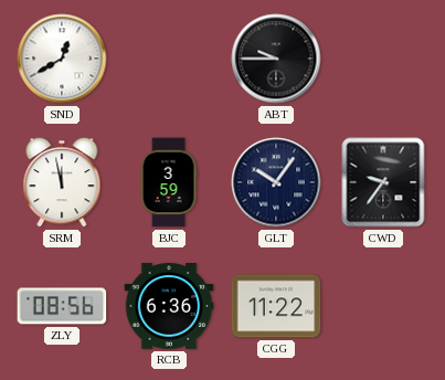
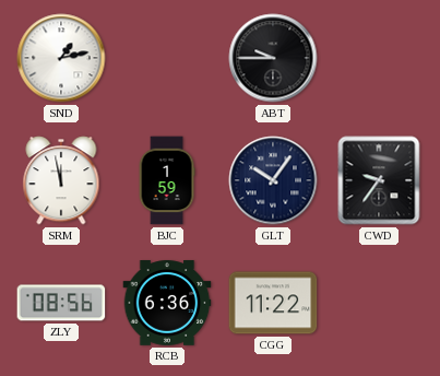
SND: 12:40 -> 1:13
BJC: 3:59 -> 1:59
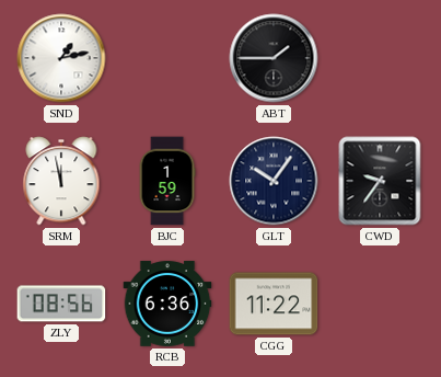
ABT: 9:45 -> 1:45
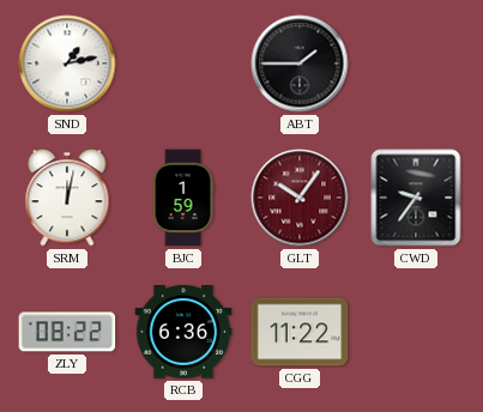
SRM: 11:58 -> 12:02
GLT dial: navy -> burgundy
ZLY: 08:56 -> 08:22
